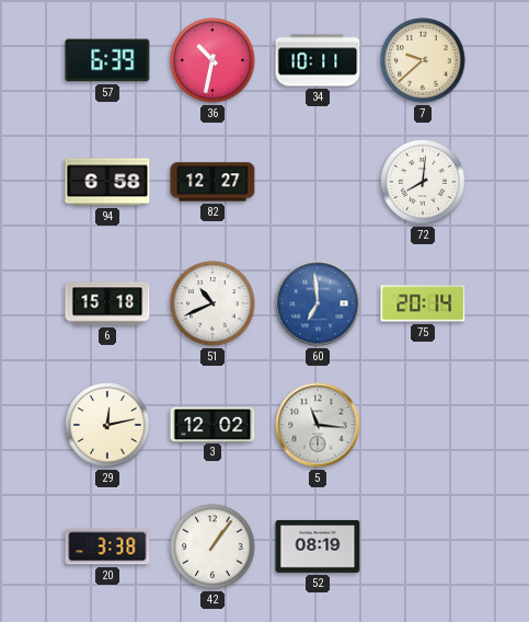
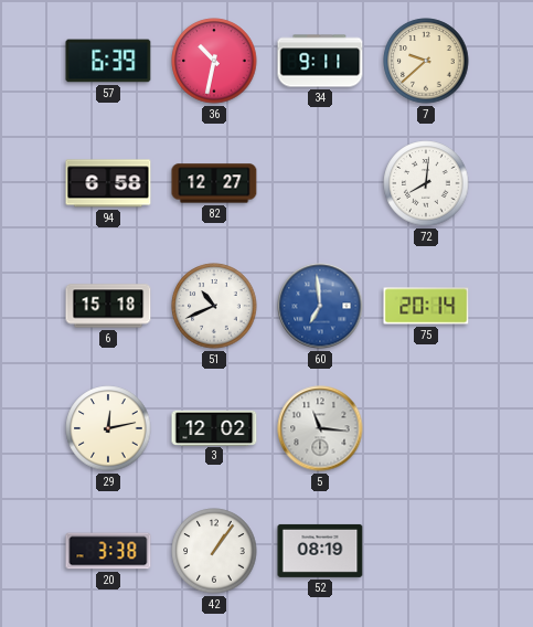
34: 10:11 -> 9:11
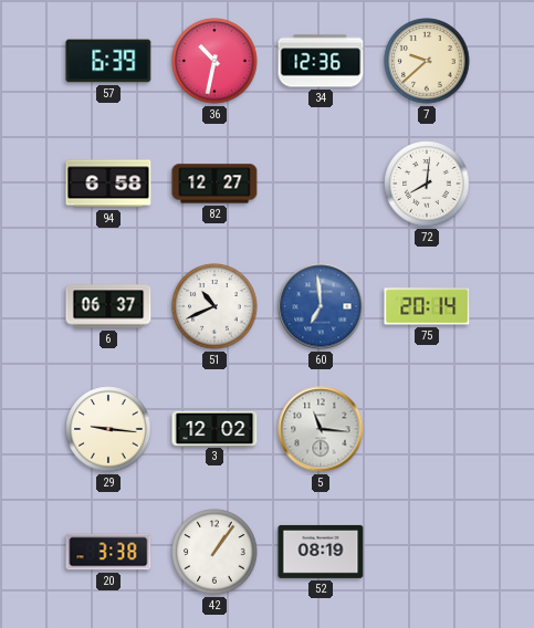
34: 9:11 -> 12:36
6: 15:18 -> 06:37
29: 12:13 -> 9:16
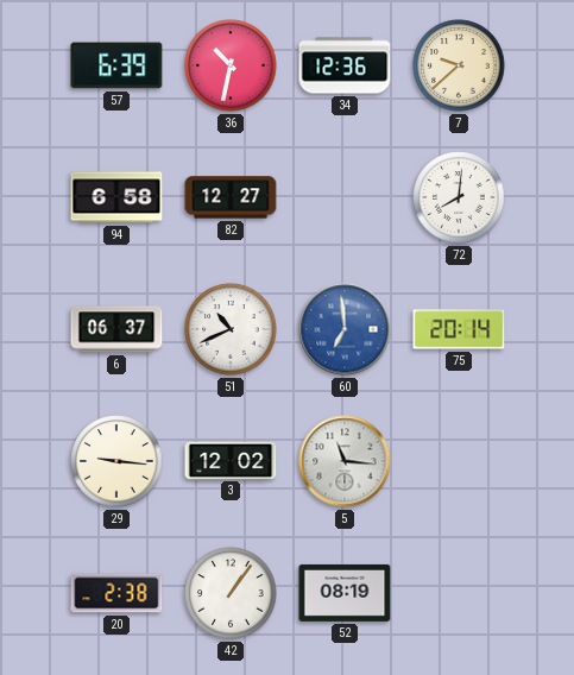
20: 3:38 -> 2:38
